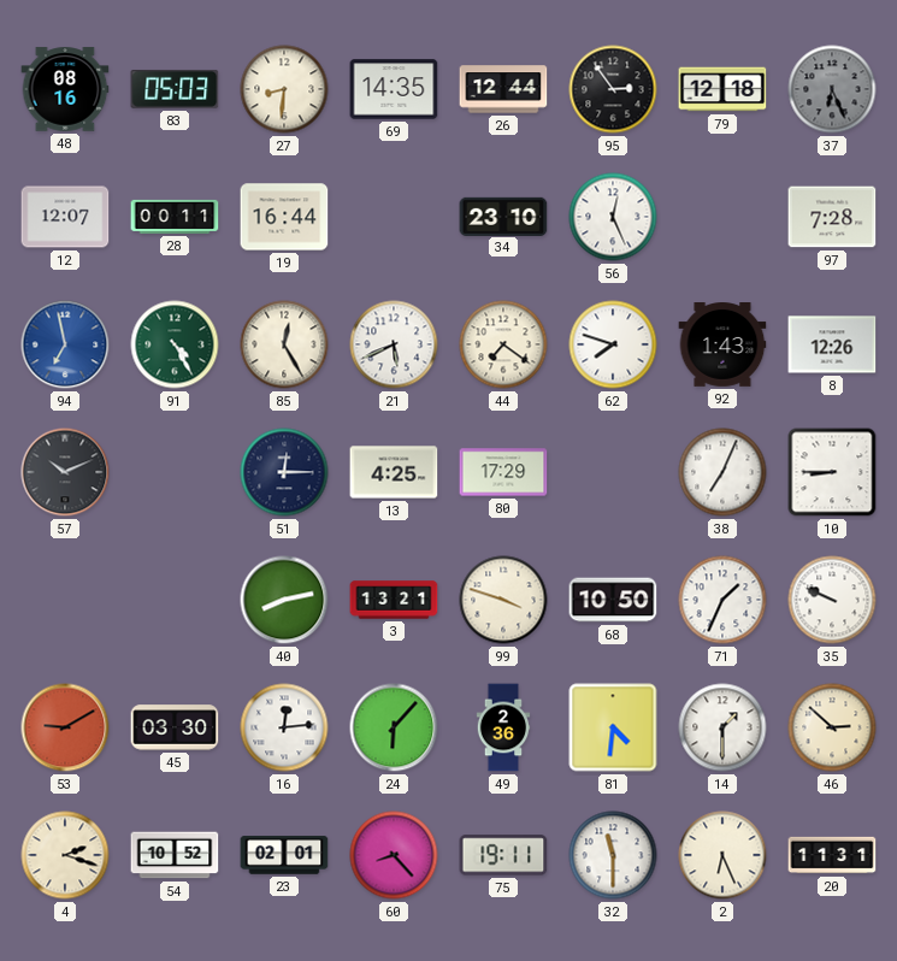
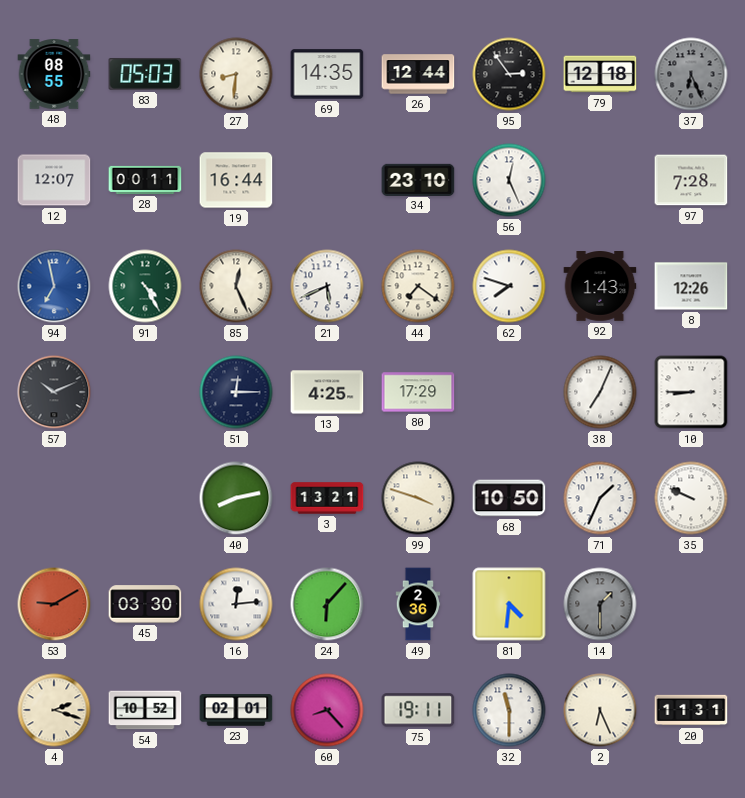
48: 08:16 -> 08:55
85: 12:25 -> 12:26
14 dial: white -> grey
46: 2:52 -> none
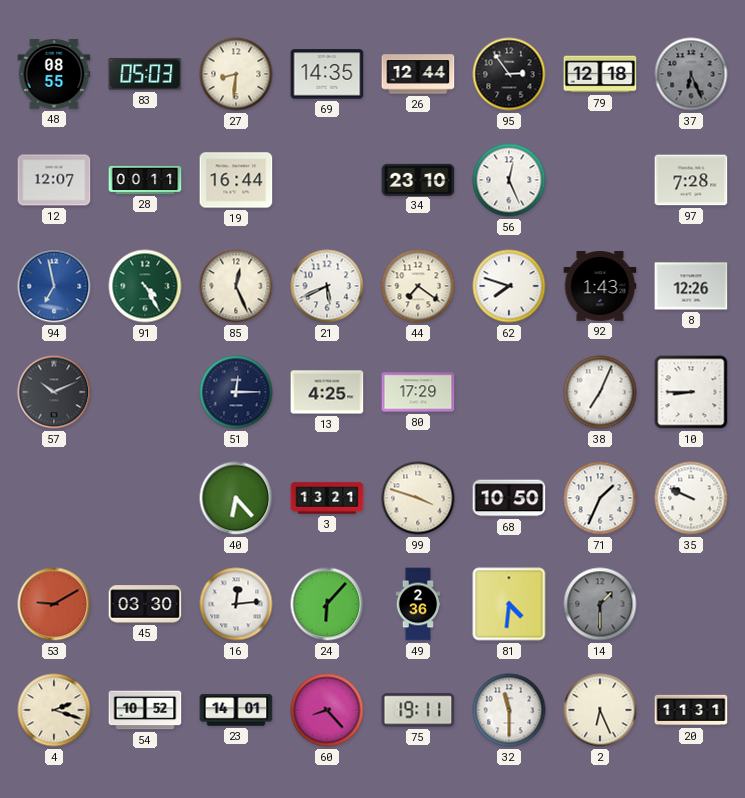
40: 8:13 -> 6:23
23: 02:01 -> 14:01
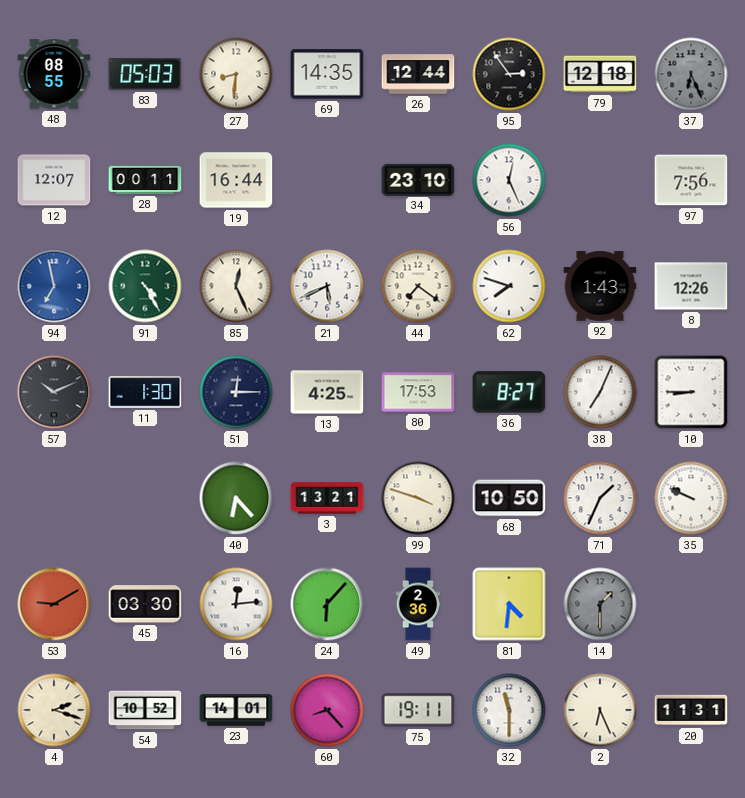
97: 7:28 -> 7:56
11: none -> 1:30
80: 17:29 -> 17:53
36: none -> 8:27
